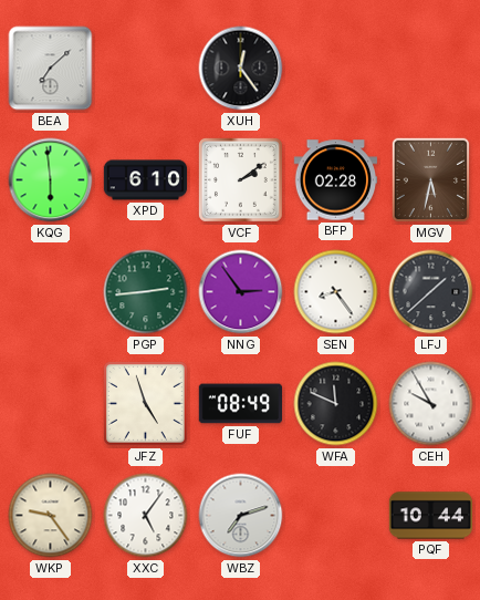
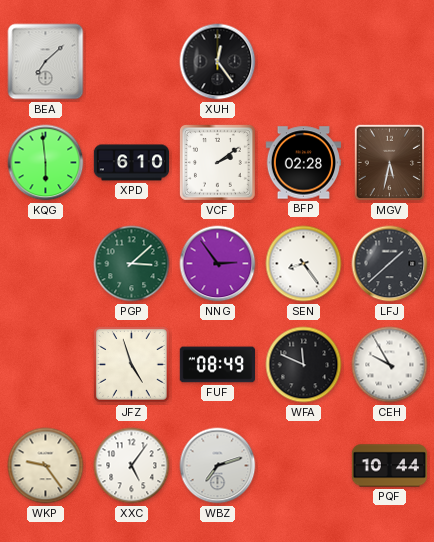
PGP: 2:44 -> 3:08
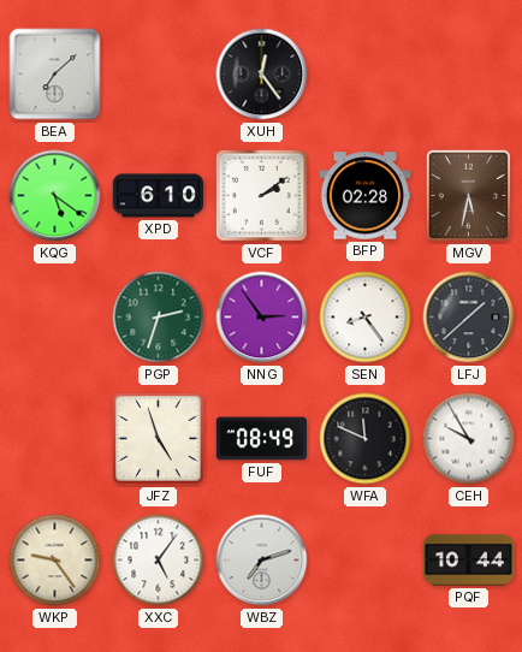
KQG: 5:59 -> 5:21
PGP: 3:08 -> 2:33
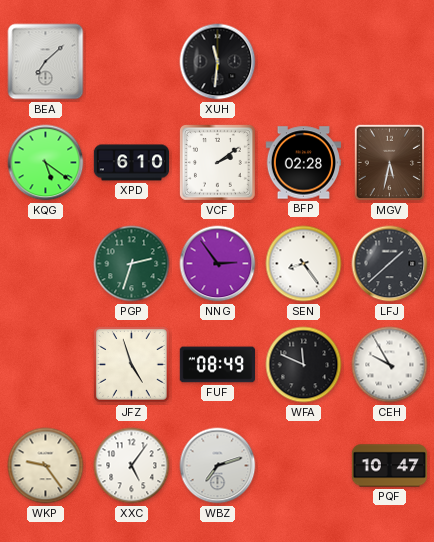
XUH: 12:24 -> 11:31
PQF: 10:44 -> 10:47
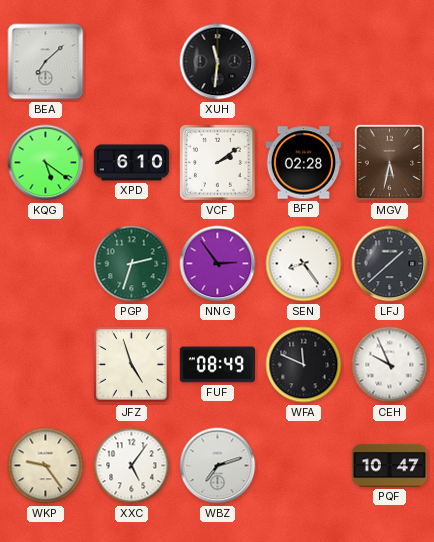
CEH: 9:55 -> 9:56
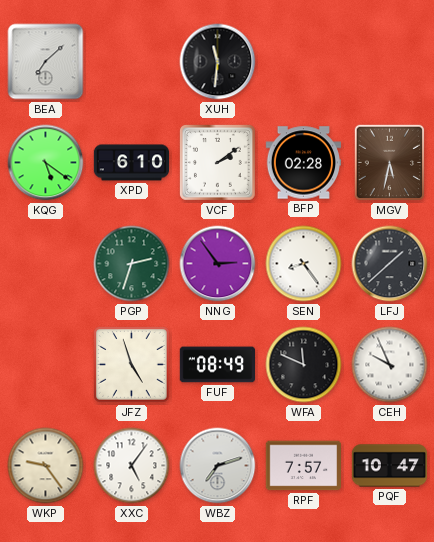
RPF: none -> 7:57
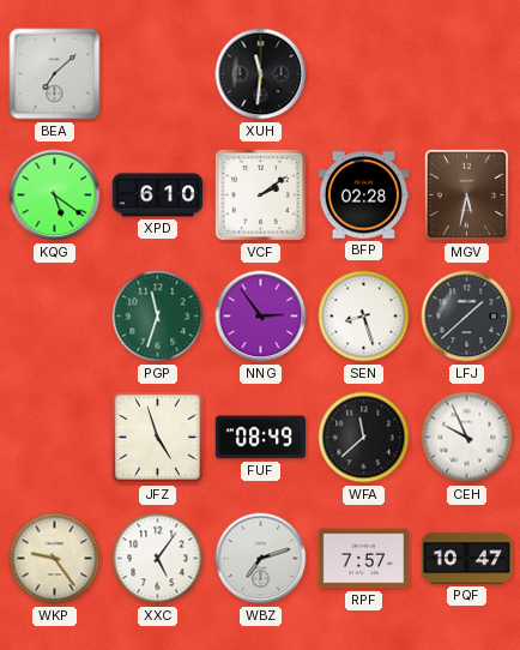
PGP: 2:33 -> 11:33
SEN: 8:24 -> 8:27
WFA: 11:49 -> 11:38
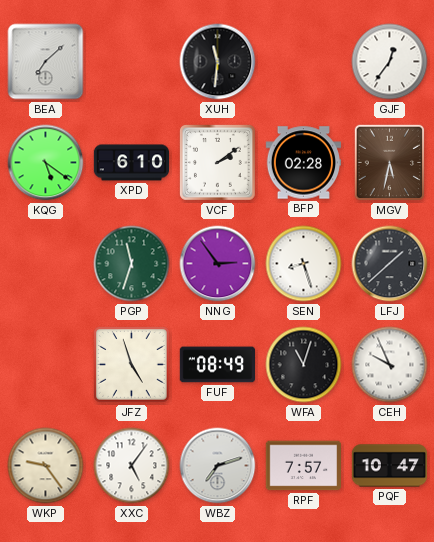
GJF: none -> 12:36
WFA: 11:38 -> 11:03
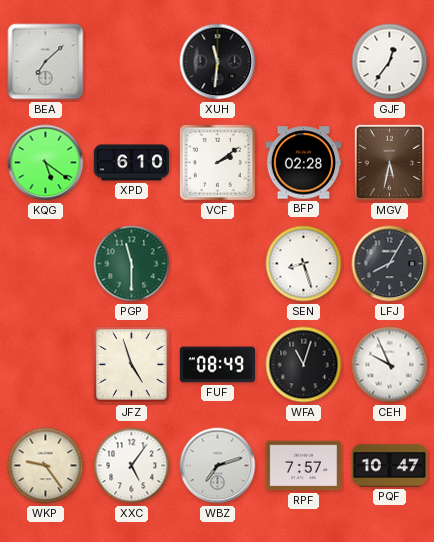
PGP: 11:33 -> 11:30
NNG: 2:54 -> none
LFJ: 1:38 -> 8:05
